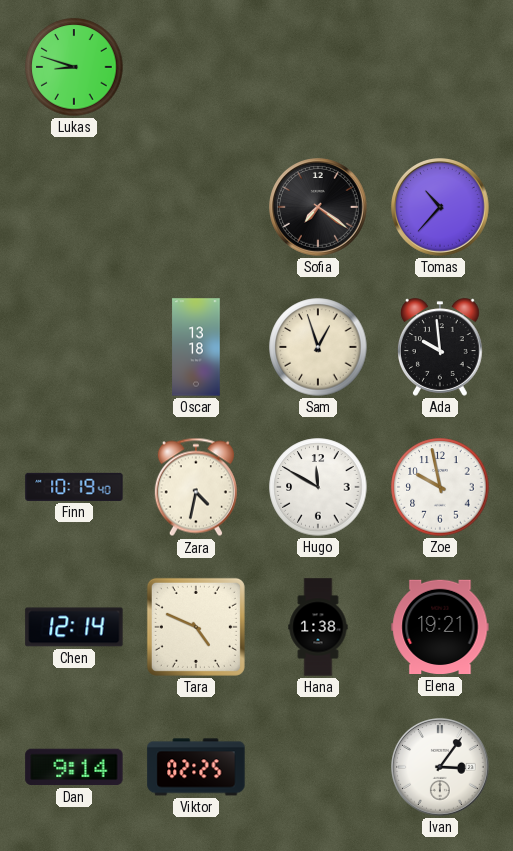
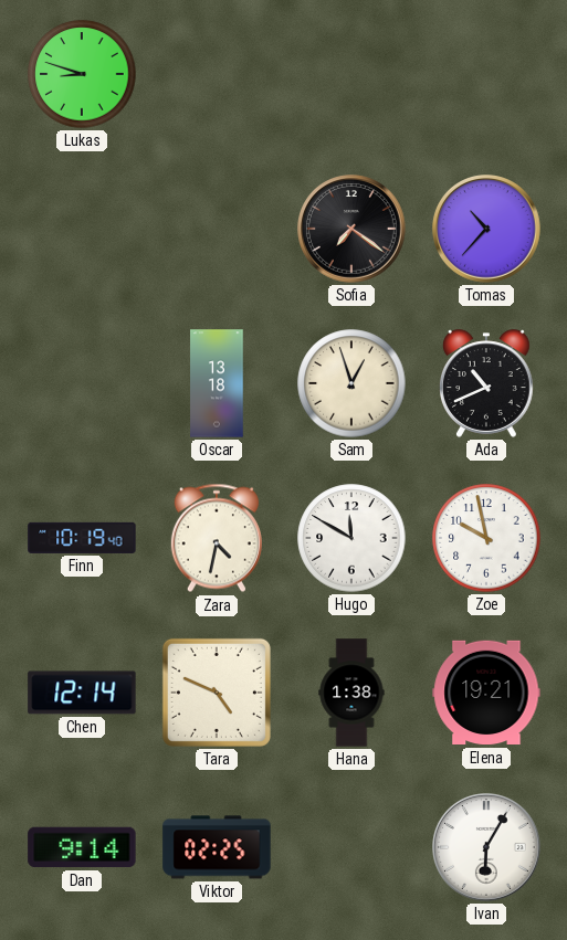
Ada: 9:59 -> 10:41
Ivan: 3:06 -> 6:05
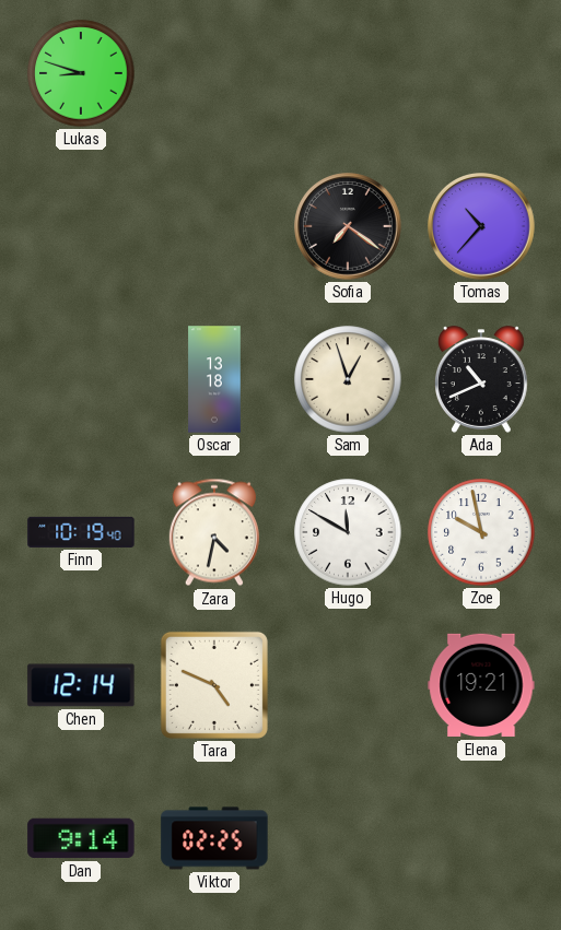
Hana: 1:38 -> none
Ivan: 6:05 -> none
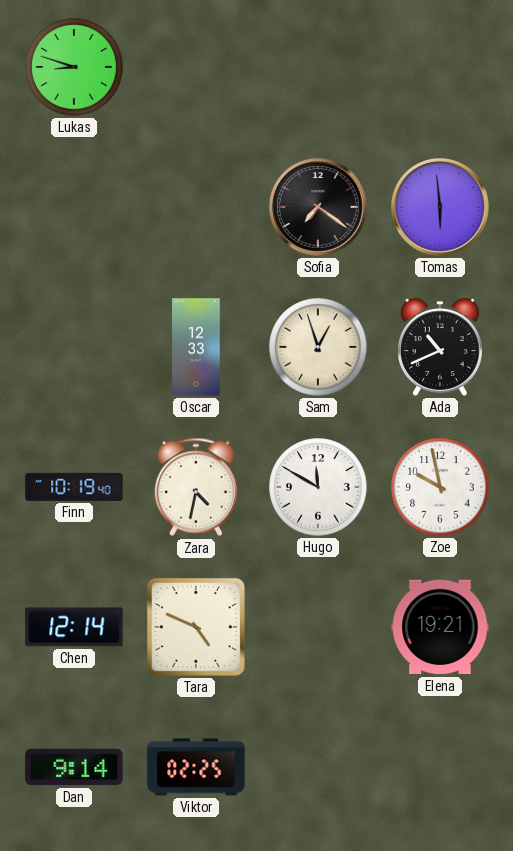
Tomas: 10:37 -> 5:59
Oscar: 13:18 -> 12:33
